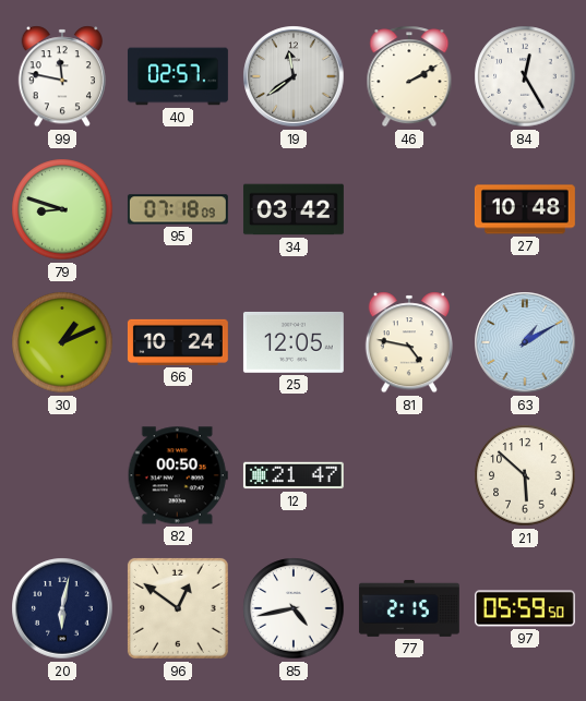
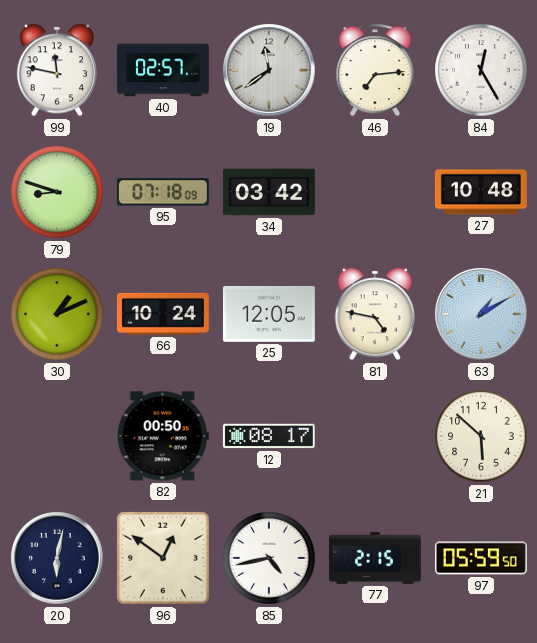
46: 2:10 -> 7:14
12: 21:47 -> 08:17
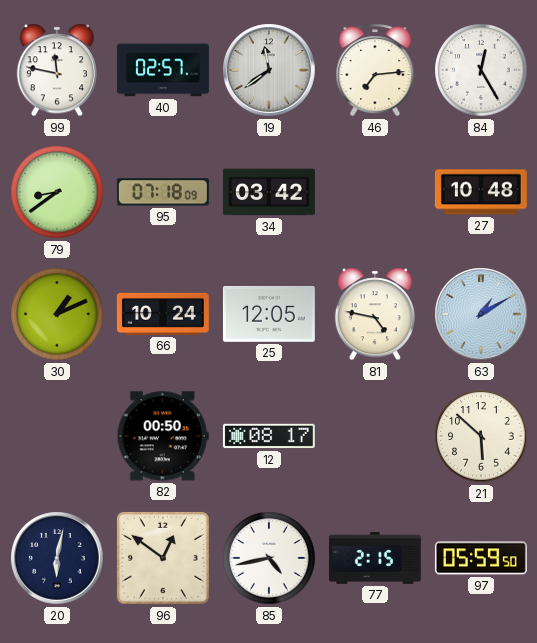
79: 8:48 -> 8:39
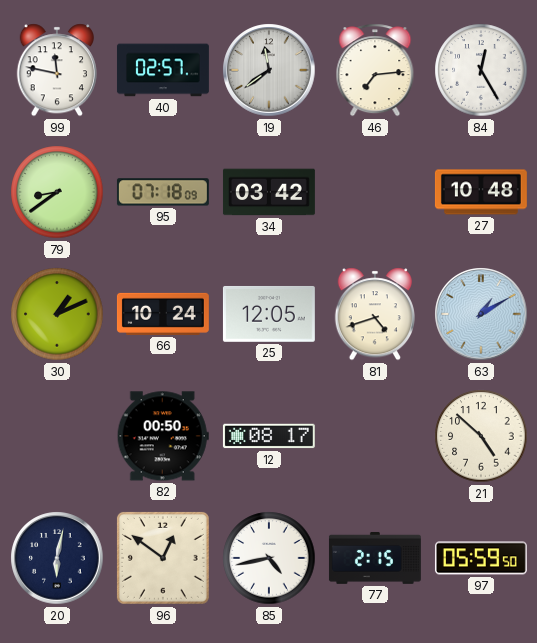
81: 4:47 -> 4:42
21: 5:52 -> 4:52
